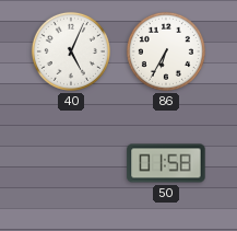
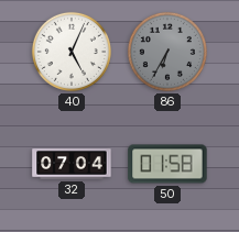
86 dial: white -> grey
32: none -> 07:04
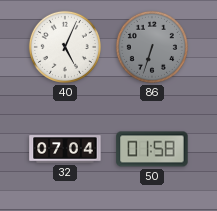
86: 6:35 -> 6:33
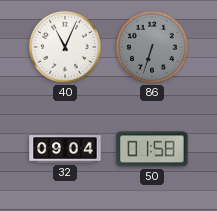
40: 5:04 -> 11:04
32: 07:04 -> 09:04
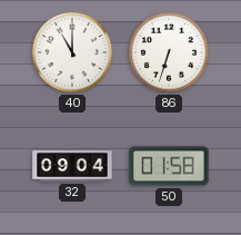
40: 11:04 -> 11:00
86 dial: grey -> white
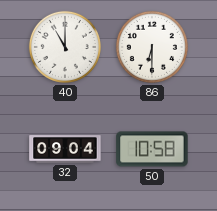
86: 6:33 -> 6:30
50: 01:58 -> 10:58
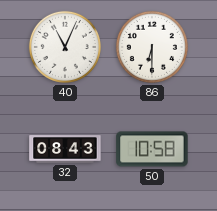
40: 11:00 -> 11:04
32: 09:04 -> 08:43
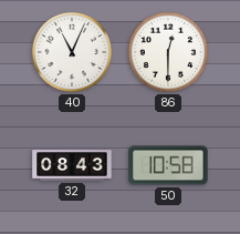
86: 6:30 -> 12:30
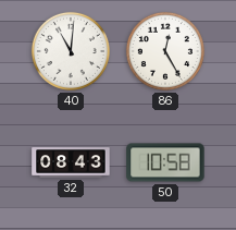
40: 11:04 -> 11:01
86: 12:30 -> 12:25
